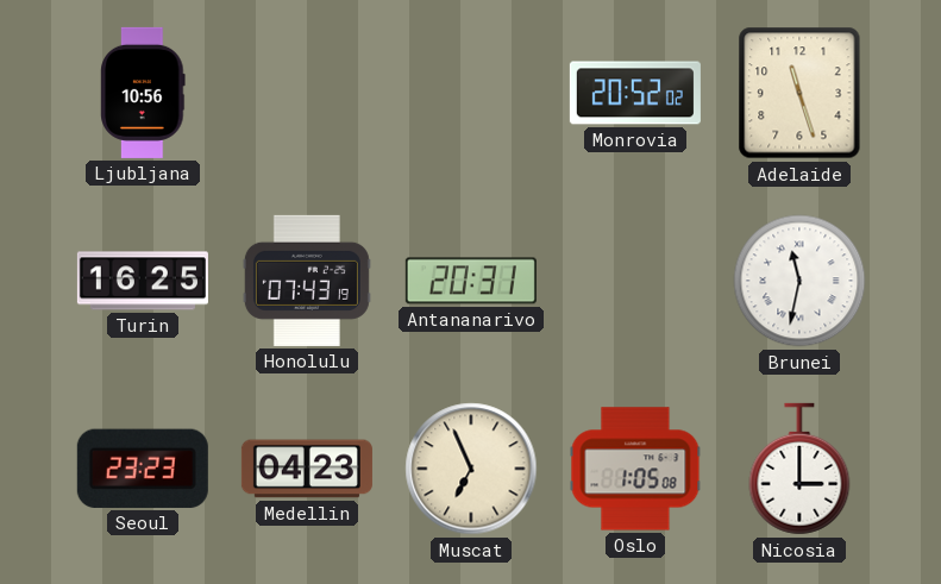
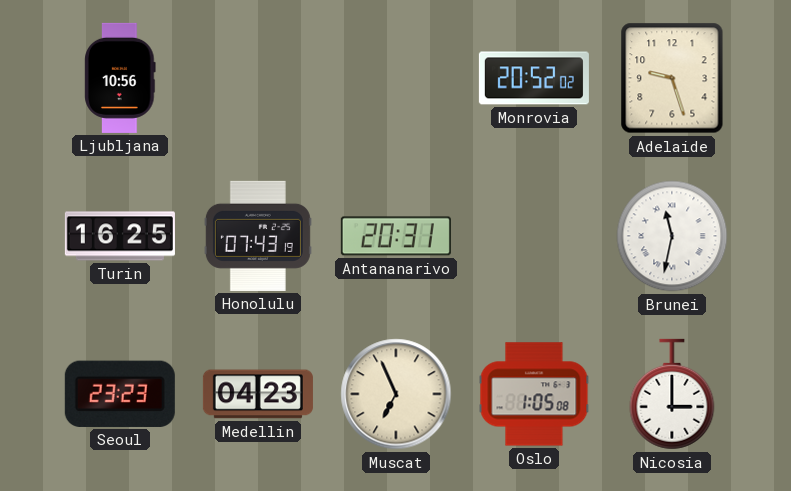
Adelaide: 11:27 -> 9:27
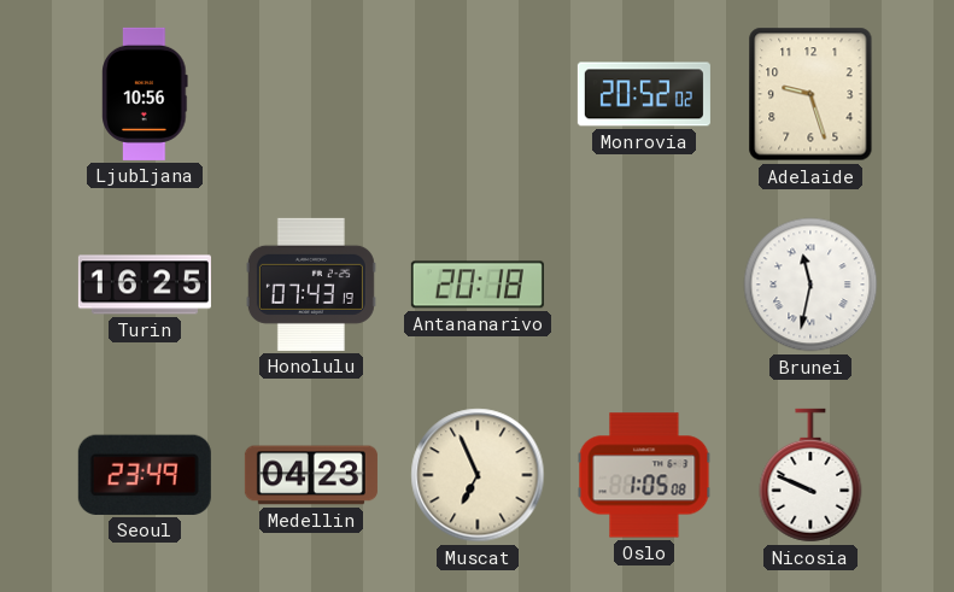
Antananarivo: 20:31 -> 20:18
Seoul: 23:23 -> 23:49
Nicosia: 3:00 -> 9:49
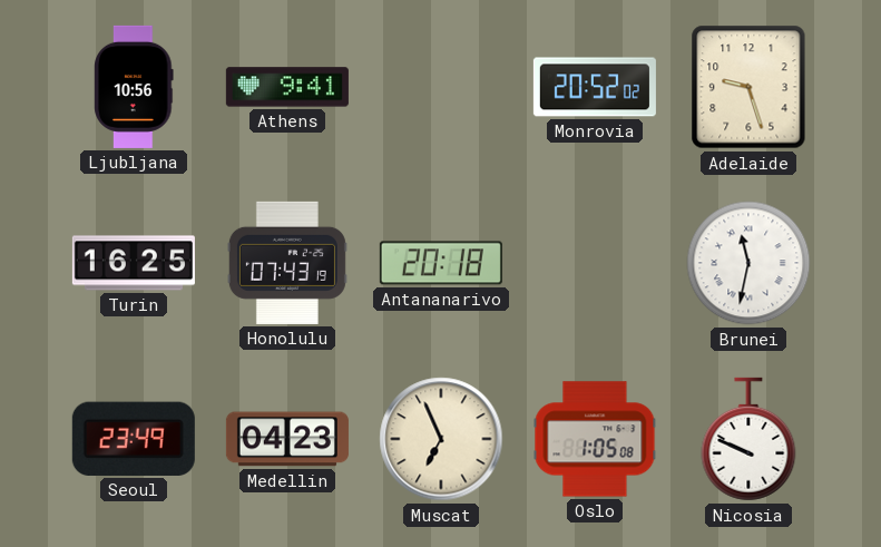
Athens: none -> 9:41
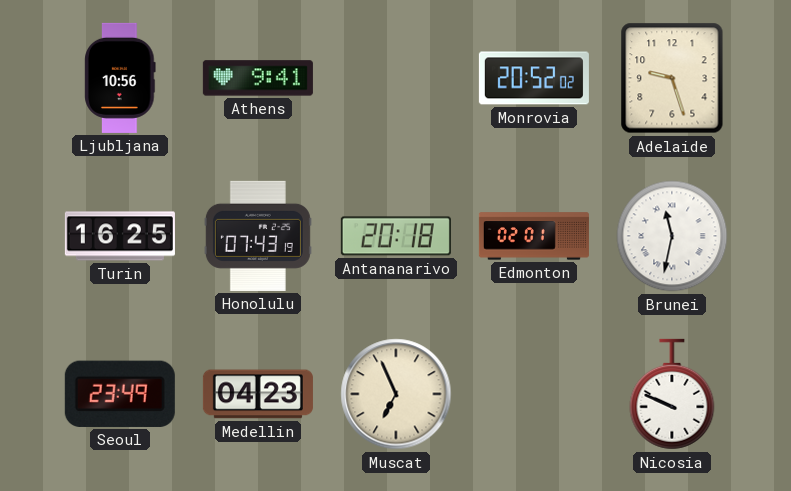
Edmonton: none -> 02:01
Oslo: 1:05 -> none
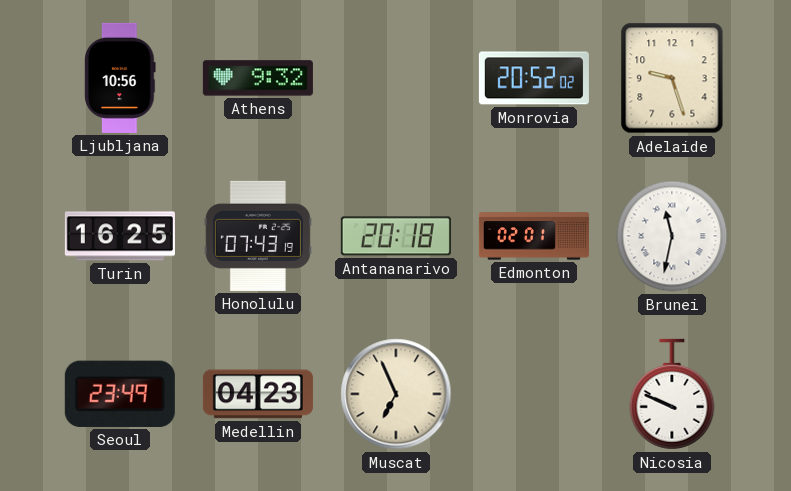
Athens: 9:41 -> 9:32
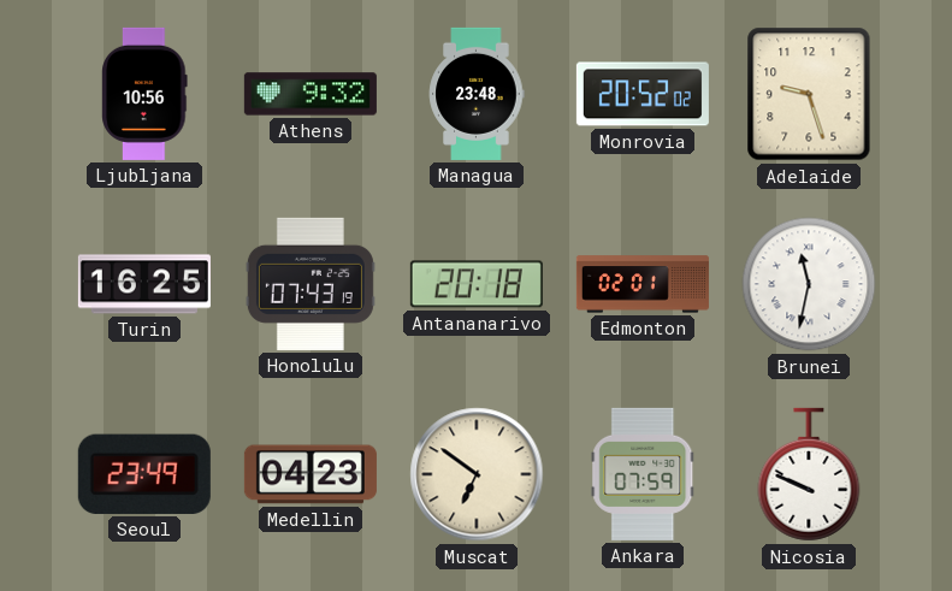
Managua: none -> 23:48
Muscat: 6:56 -> 6:51
Ankara: none -> 07:59
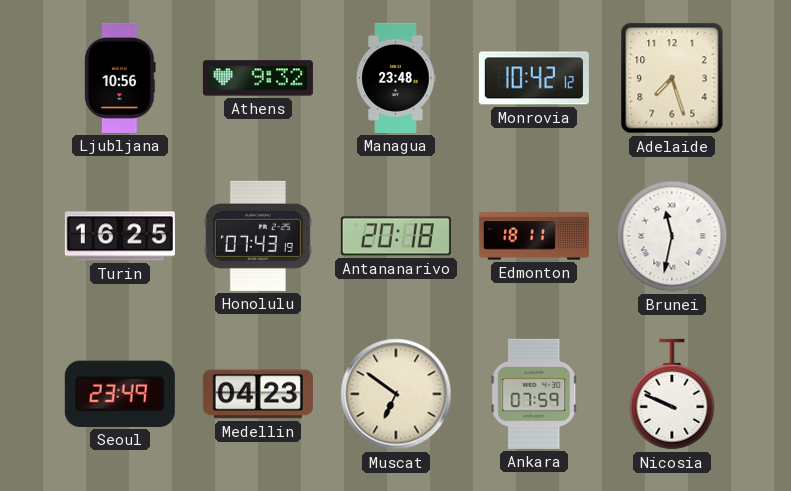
Monrovia: 20:52 -> 10:42
Adelaide: 9:27 -> 7:27
Edmonton: 02:01 -> 18:11
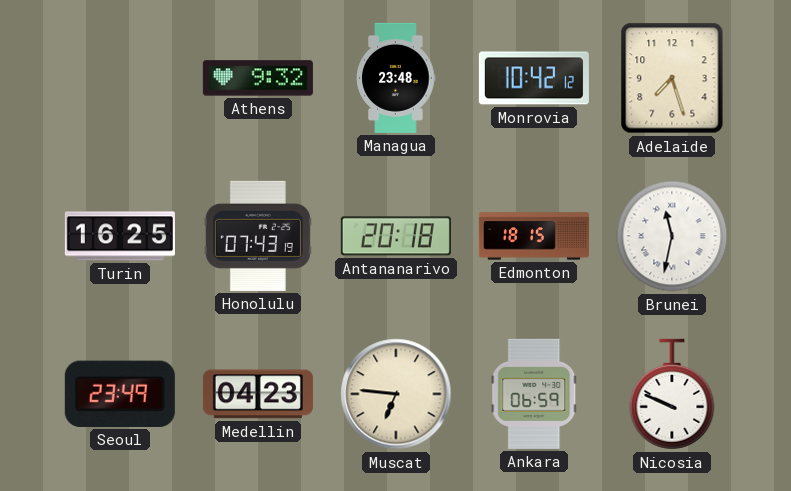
Ljubljana: 10:56 -> none
Edmonton: 18:11 -> 18:15
Muscat: 6:51 -> 6:46
Ankara: 07:59 -> 06:59
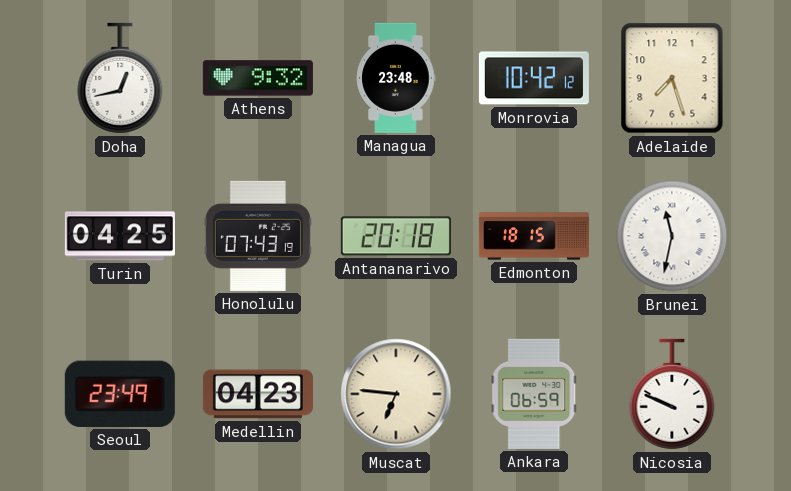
Doha: none -> 12:43
Turin: 16:25 -> 04:25
